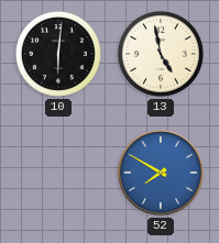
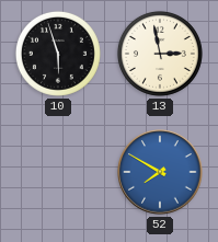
10: 6:01 -> 5:57
13: 4:58 -> 2:58
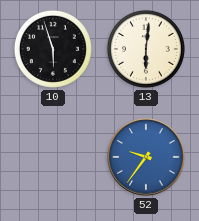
13: 2:58 -> 6:01
52: 7:50 -> 9:36
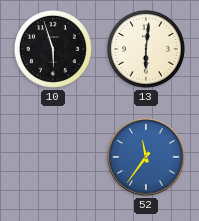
52: 9:36 -> 11:36
